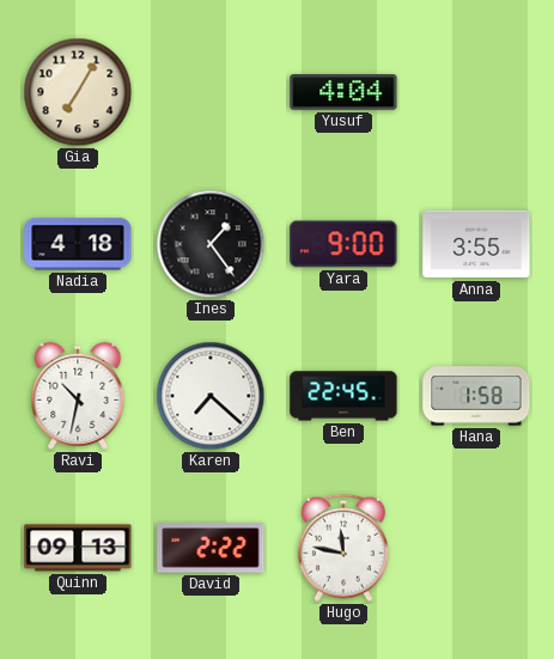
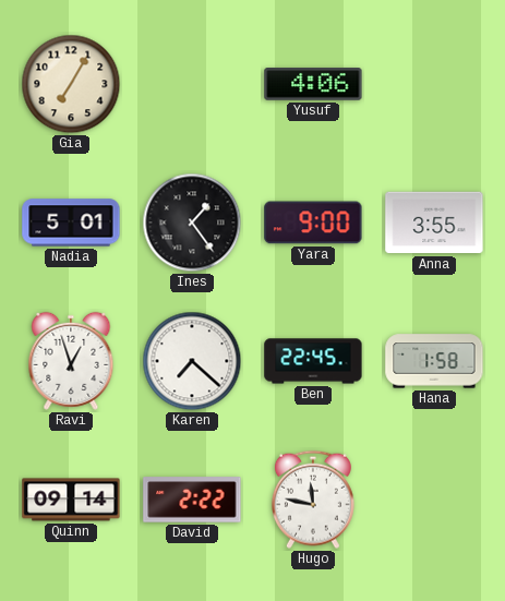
Yusuf: 4:04 -> 4:06
Nadia: 4:18 -> 5:01
Ravi: 10:32 -> 12:57
Quinn: 09:13 -> 09:14
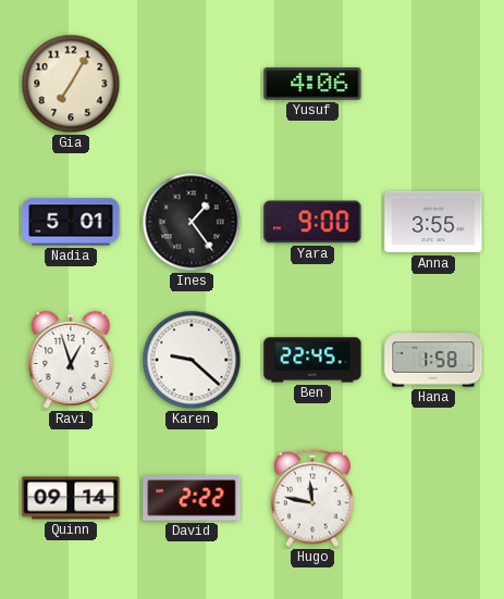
Karen: 7:22 -> 9:22
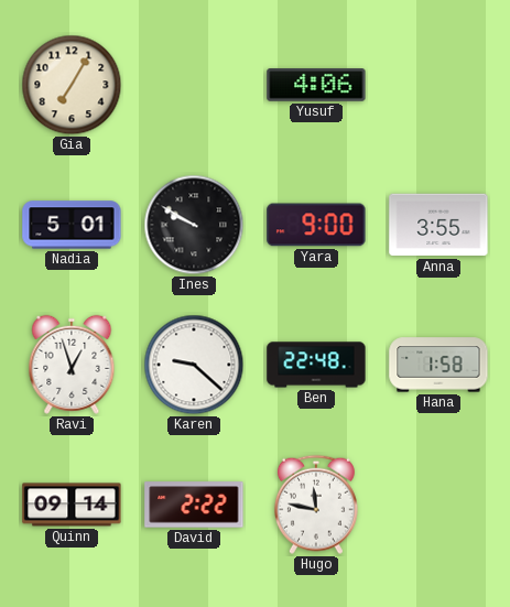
Ines: 1:24 -> 9:50
Ben: 22:45 -> 22:48
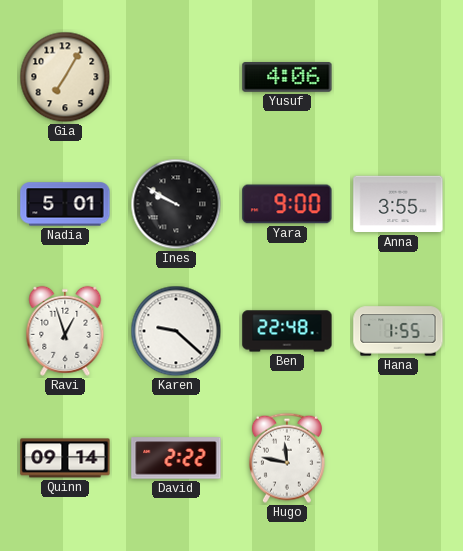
Hana: 1:58 -> 1:55
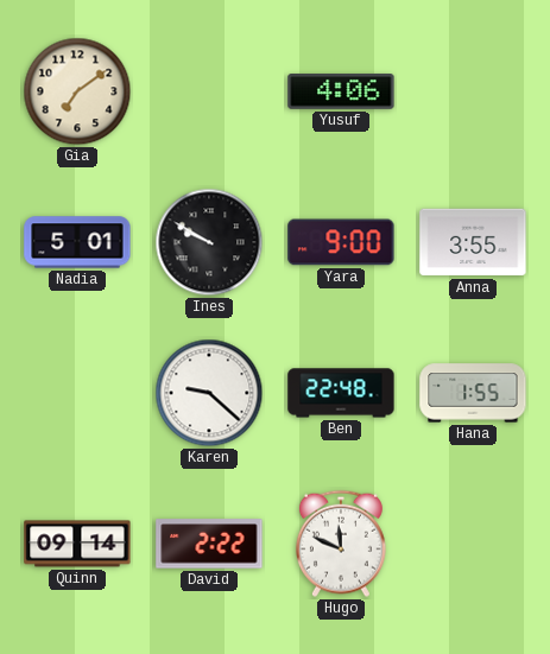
Gia: 7:05 -> 7:09
Ravi: 12:57 -> none
Hugo: 11:47 -> 11:49
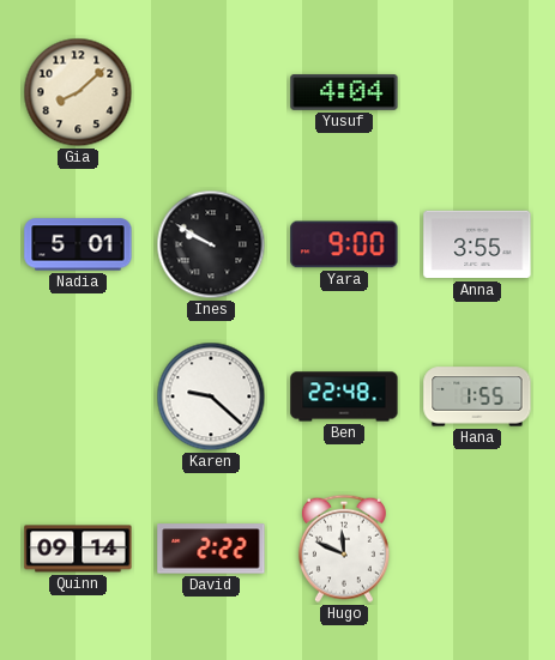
Gia: 7:09 -> 8:08
Yusuf: 4:06 -> 4:04
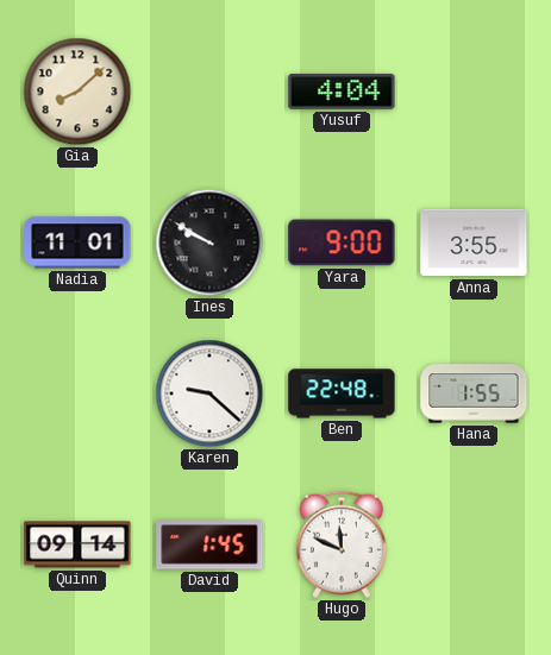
Nadia: 5:01 -> 11:01
David: 2:22 -> 1:45
